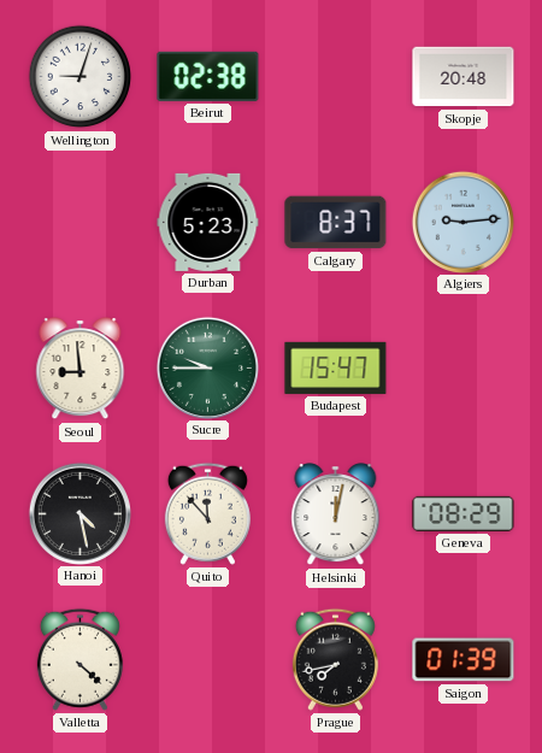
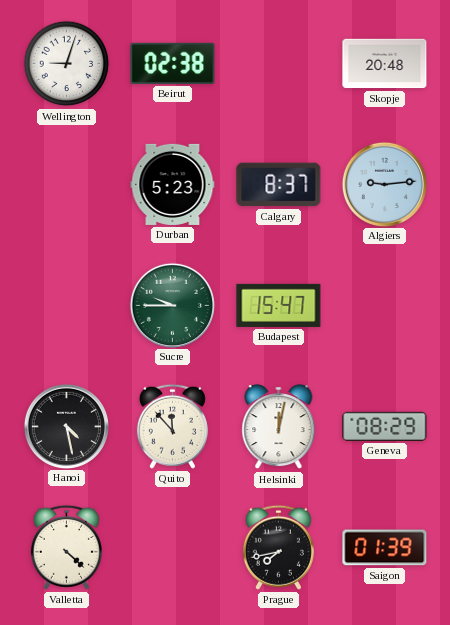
Seoul: 8:59 -> none
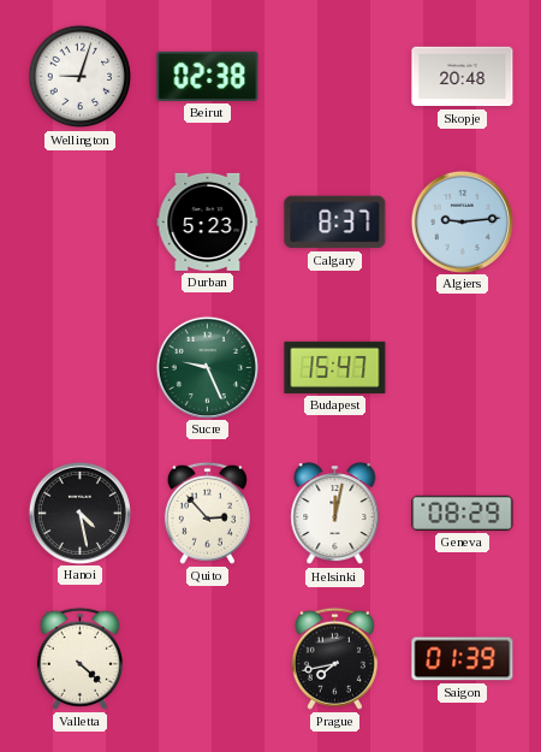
Sucre: 9:45 -> 9:26
Quito: 11:53 -> 2:53
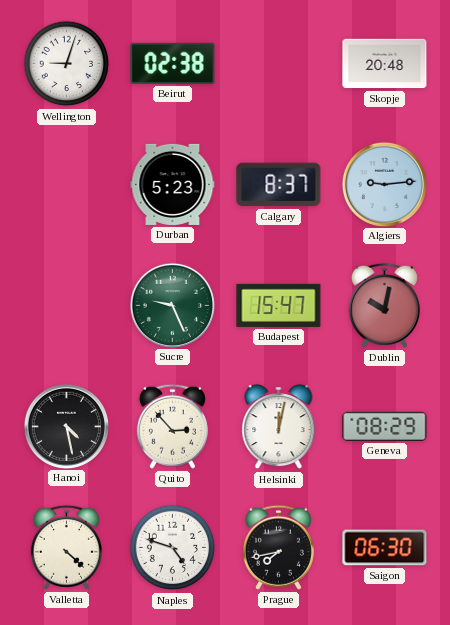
Dublin: none -> 10:02
Naples: none -> 4:48
Saigon: 01:39 -> 06:30
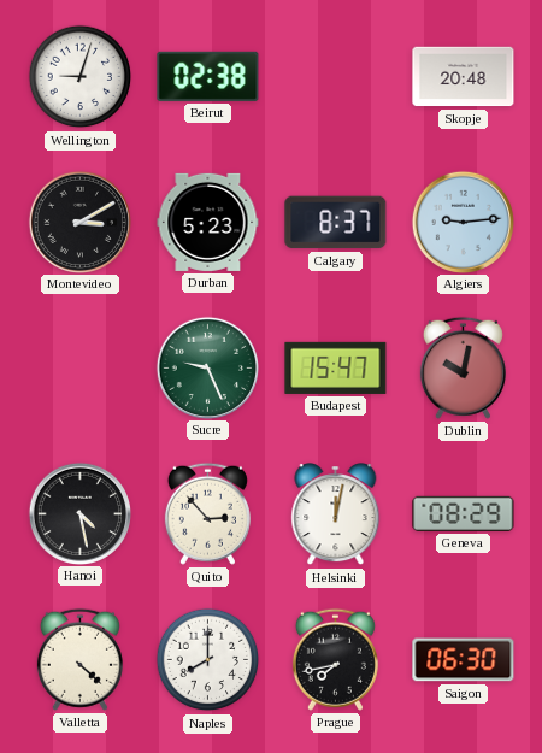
Montevideo: none -> 3:10
Naples: 4:48 -> 8:00
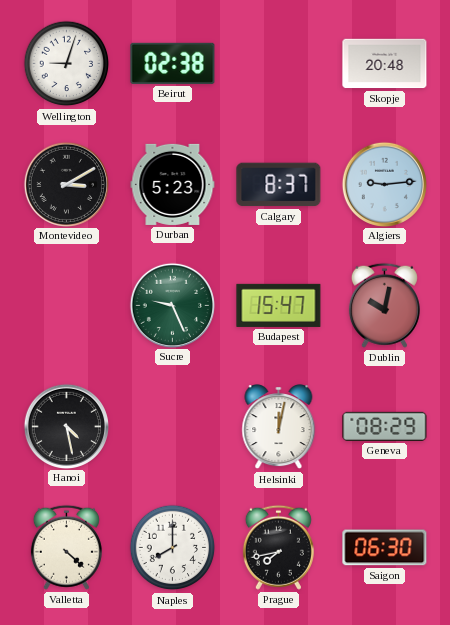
Quito: 2:53 -> none
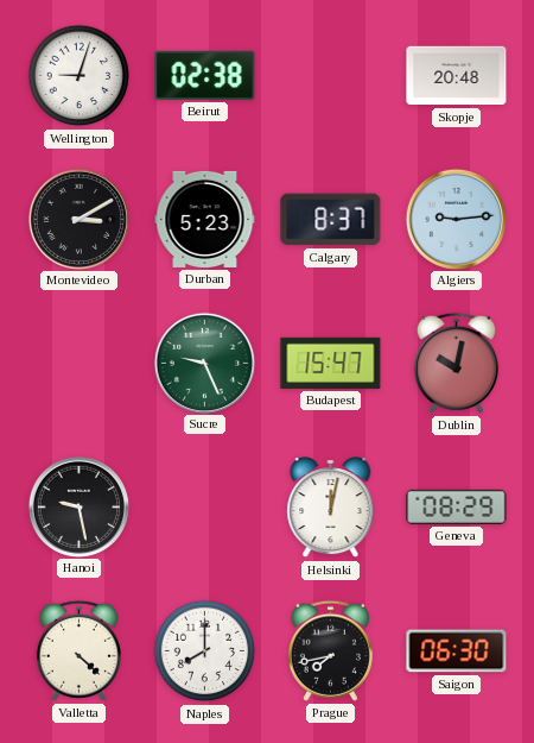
Hanoi: 4:28 -> 9:28
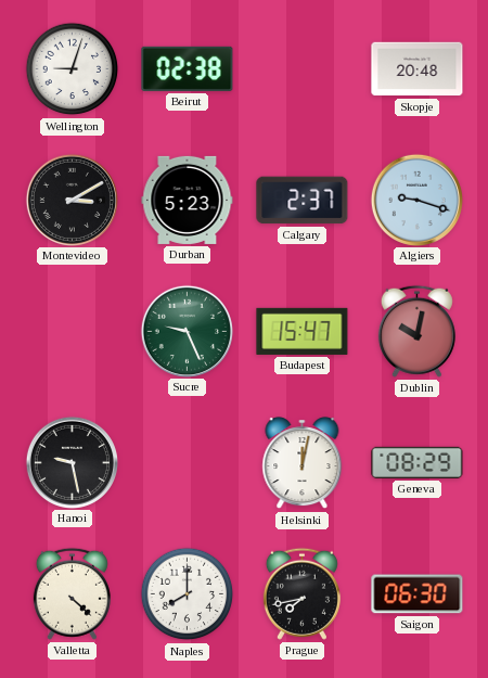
Calgary: 8:37 -> 2:37
Algiers: 9:14 -> 9:18
